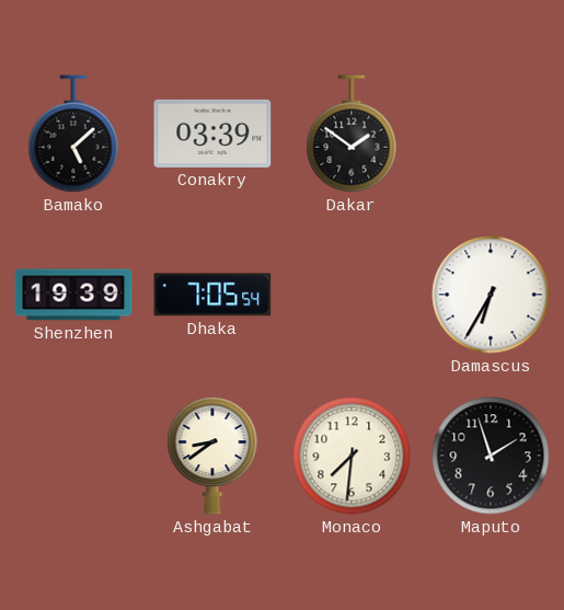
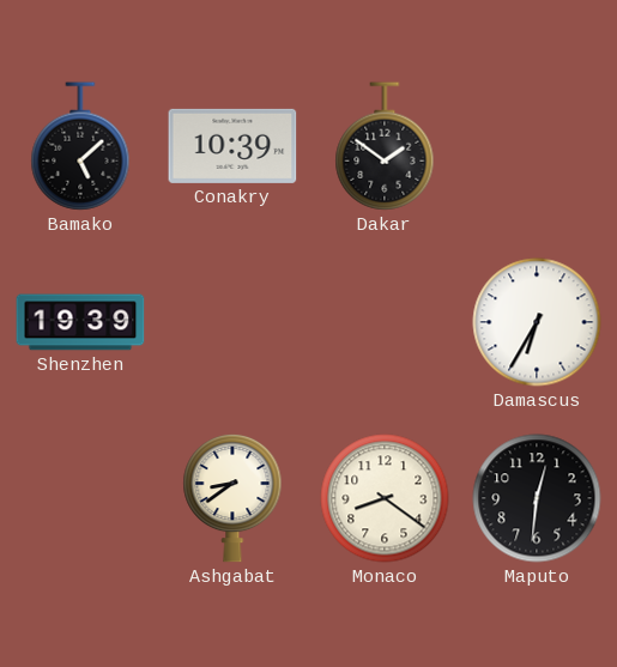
Conakry: 03:39 -> 10:39
Dhaka: 7:05 -> none
Monaco: 7:31 -> 8:21
Maputo: 1:57 -> 12:31
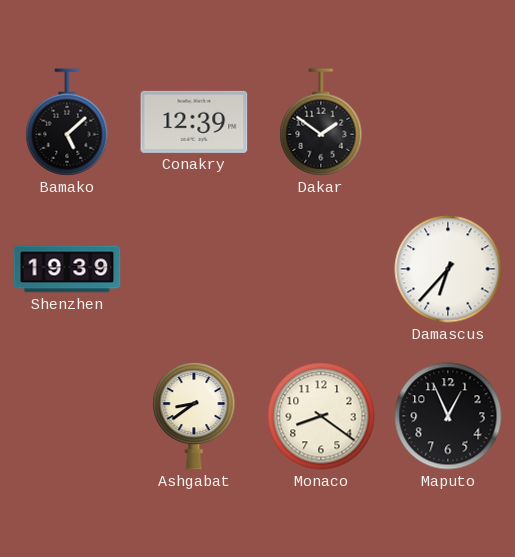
Conakry: 10:39 -> 12:39
Damascus: 6:35 -> 6:37
Maputo: 12:31 -> 12:56
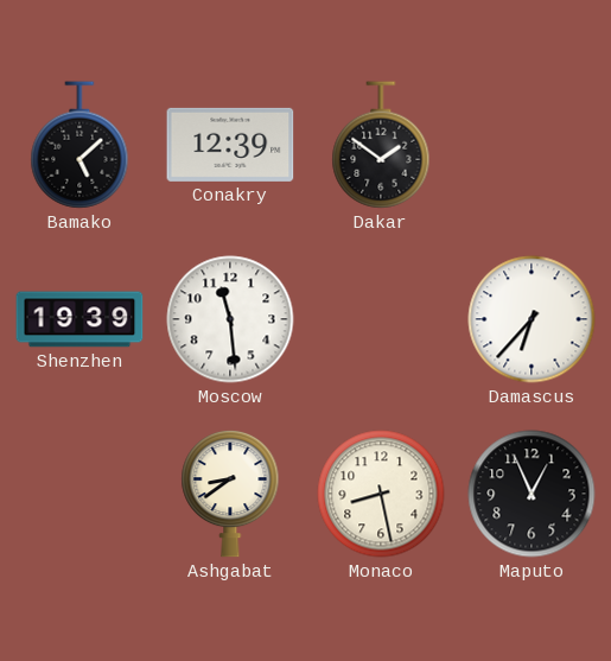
Moscow: none -> 11:29
Monaco: 8:21 -> 8:28
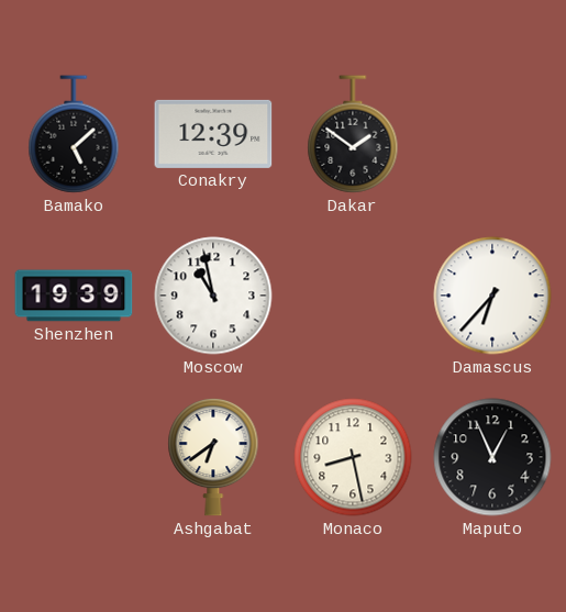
Moscow: 11:29 -> 10:58
Ashgabat: 8:39 -> 6:39
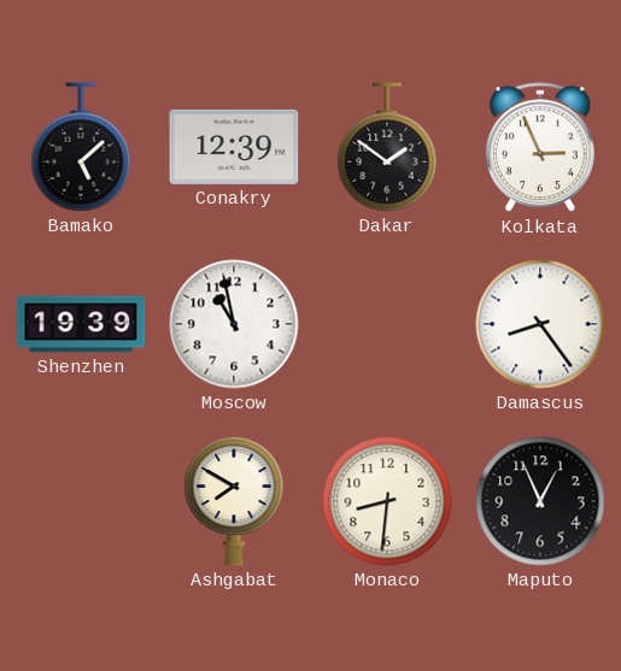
Kolkata: none -> 2:56
Damascus: 6:37 -> 8:24
Ashgabat: 6:39 -> 7:50
Monaco: 8:28 -> 8:31
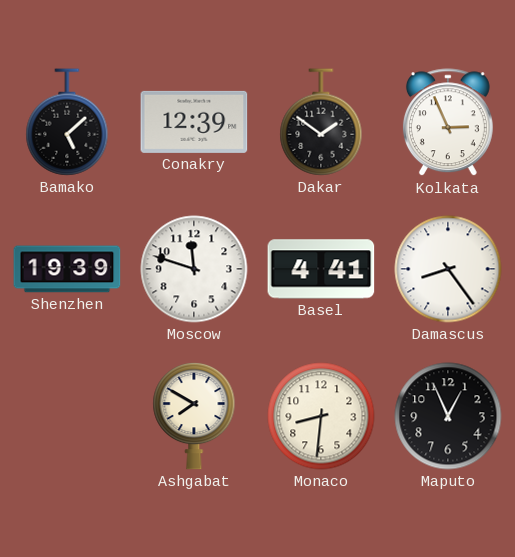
Moscow: 10:58 -> 11:48
Basel: none -> 4:41
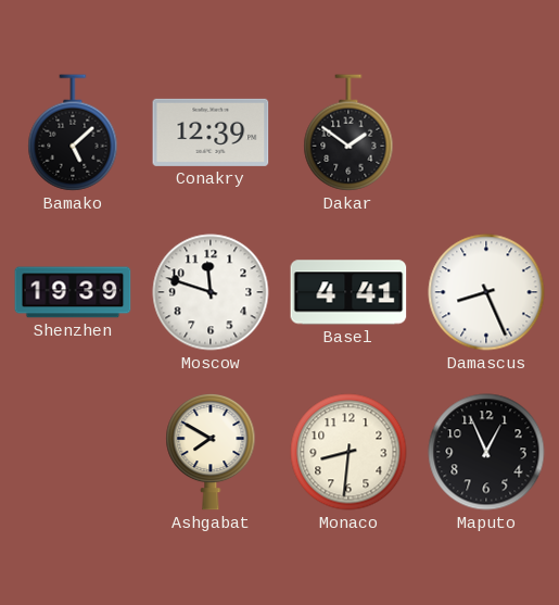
Kolkata: 2:56 -> none
Damascus: 8:24 -> 8:26
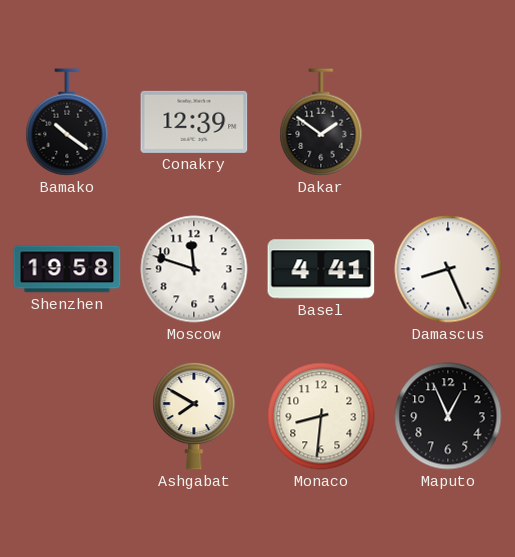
Bamako: 5:08 -> 10:21
Shenzhen: 19:39 -> 19:58
